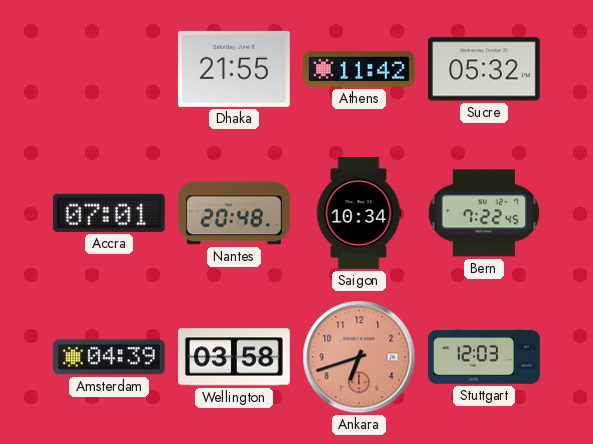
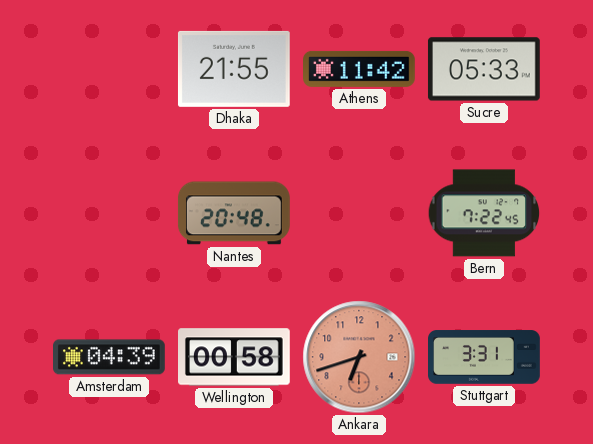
Sucre: 05:32 -> 05:33
Accra: 07:01 -> none
Saigon: 10:34 -> none
Wellington: 03:58 -> 00:58
Stuttgart: 12:03 -> 3:31
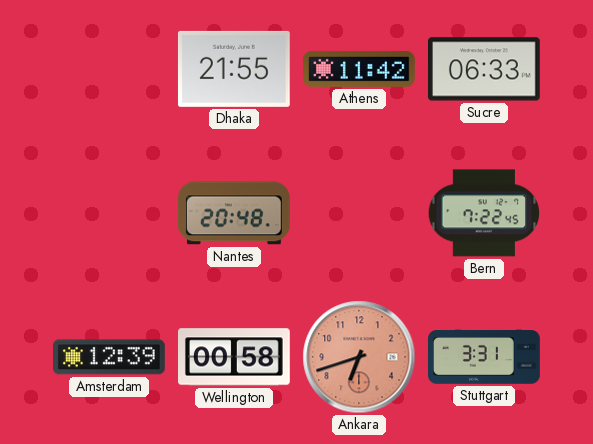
Sucre: 05:33 -> 06:33
Amsterdam: 04:39 -> 12:39
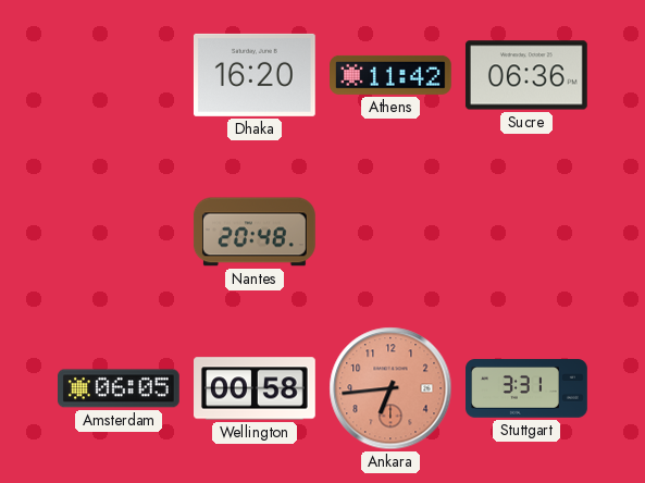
Dhaka: 21:55 -> 16:20
Sucre: 06:33 -> 06:36
Bern: 7:22 -> none
Amsterdam: 12:39 -> 06:05
Ankara: 6:42 -> 6:44
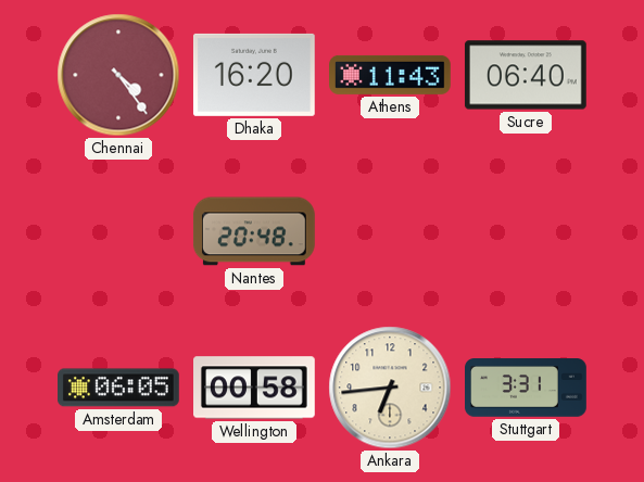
Chennai: none -> 4:24
Athens: 11:42 -> 11:43
Sucre: 06:36 -> 06:40
Ankara dial: salmon -> cream
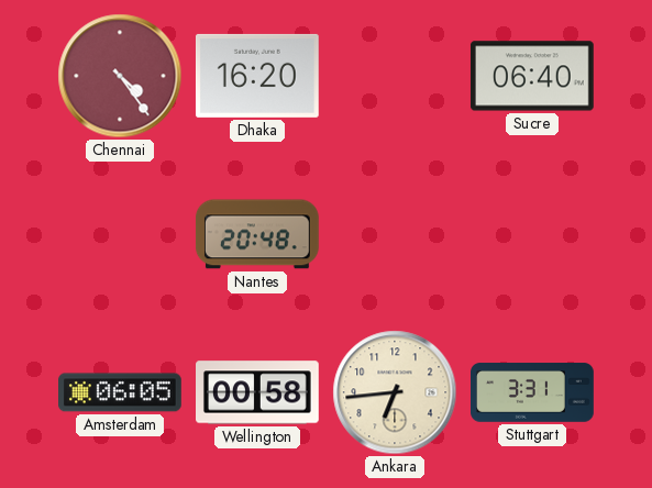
Athens: 11:43 -> none
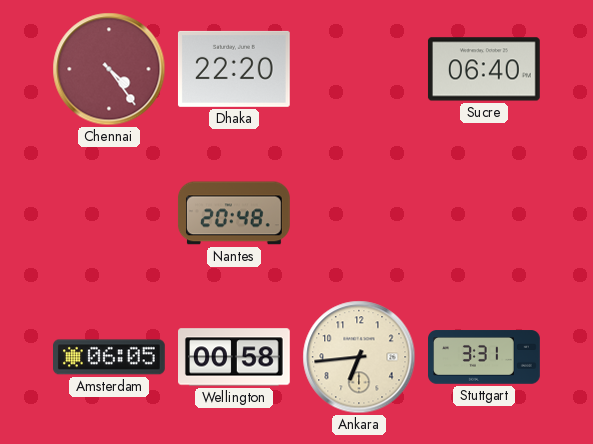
Dhaka: 16:20 -> 22:20
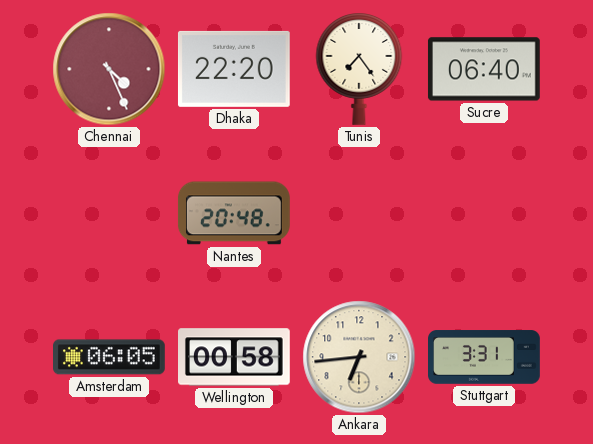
Chennai: 4:24 -> 4:26
Tunis: none -> 7:24
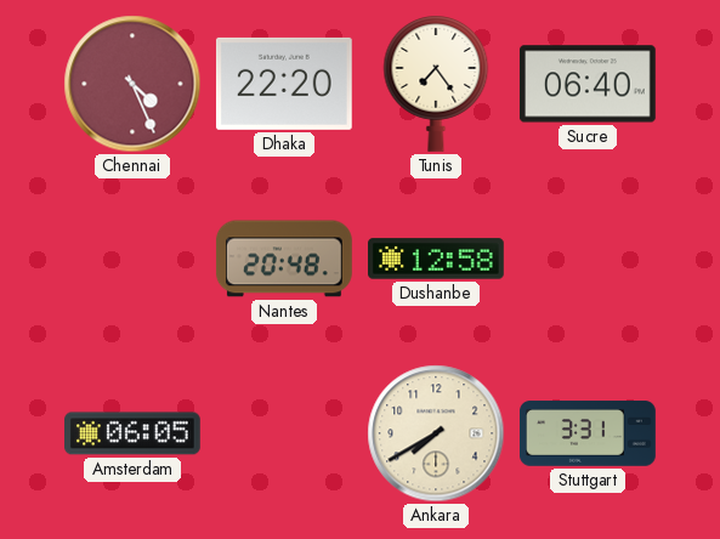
Dushanbe: none -> 12:58
Wellington: 00:58 -> none
Ankara: 6:44 -> 7:40
